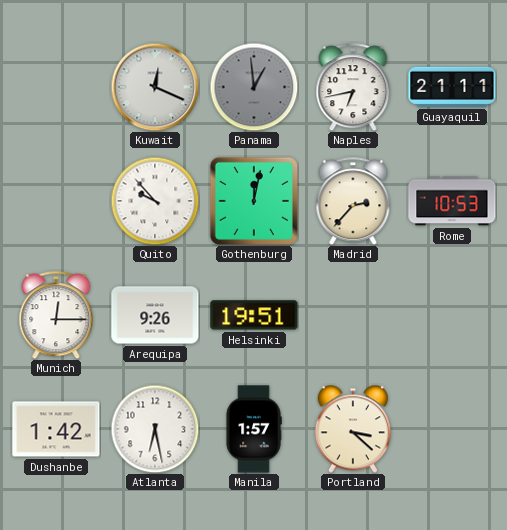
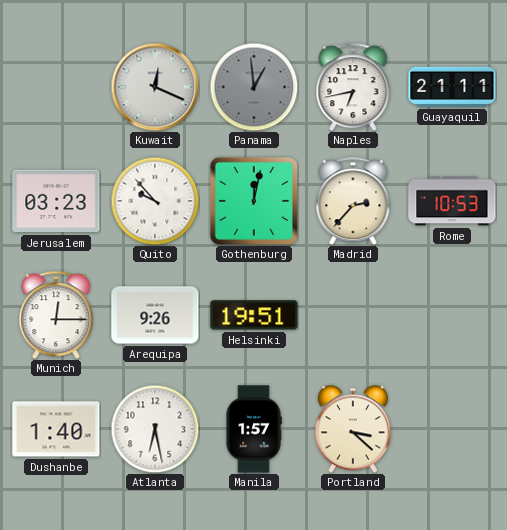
Jerusalem: none -> 03:23
Dushanbe: 1:42 -> 1:40
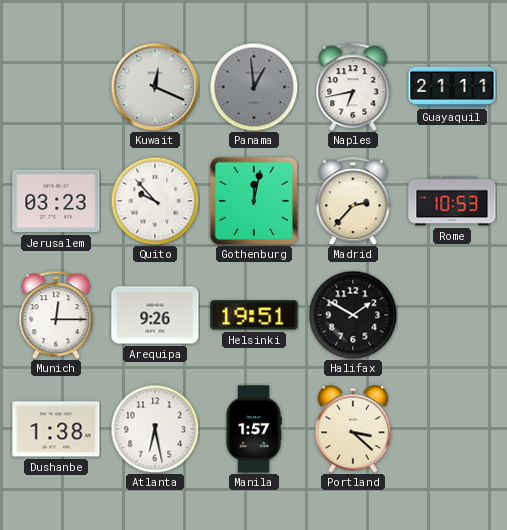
Halifax: none -> 1:50
Dushanbe: 1:40 -> 1:38
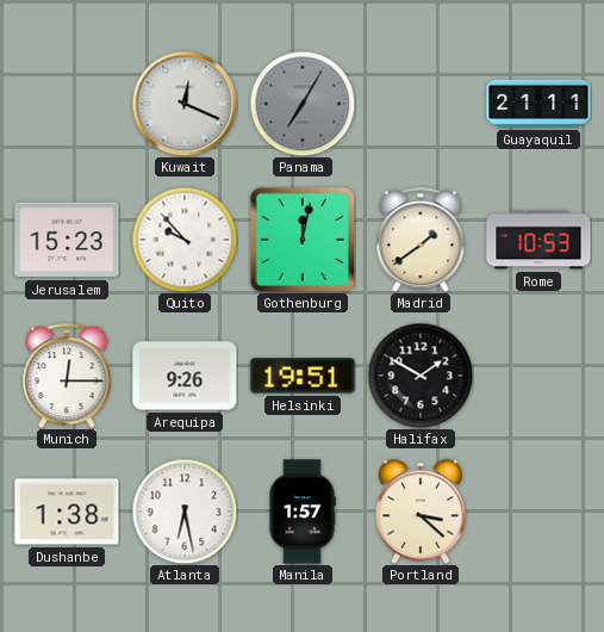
Panama: 12:59 -> 7:05
Naples: 6:43 -> none
Jerusalem: 03:23 -> 15:23
Madrid: 2:37 -> 1:39
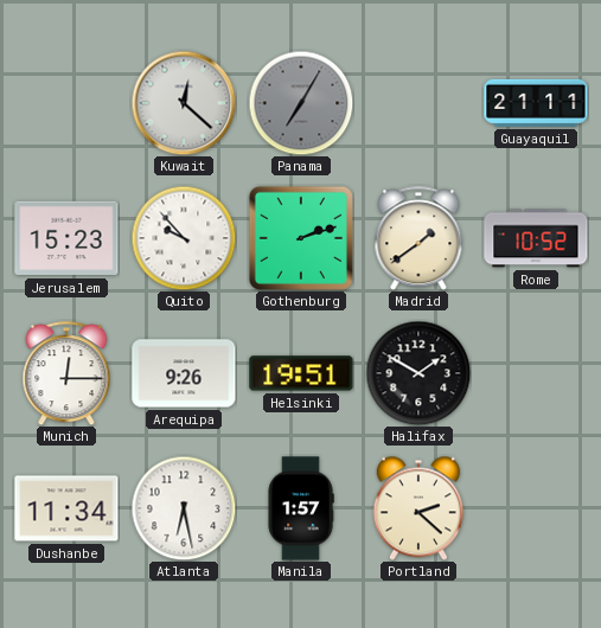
Kuwait: 12:19 -> 12:22
Gothenburg: 12:02 -> 2:12
Rome: 10:53 -> 10:52
Dushanbe: 1:38 -> 11:34
Portland: 3:22 -> 2:22
